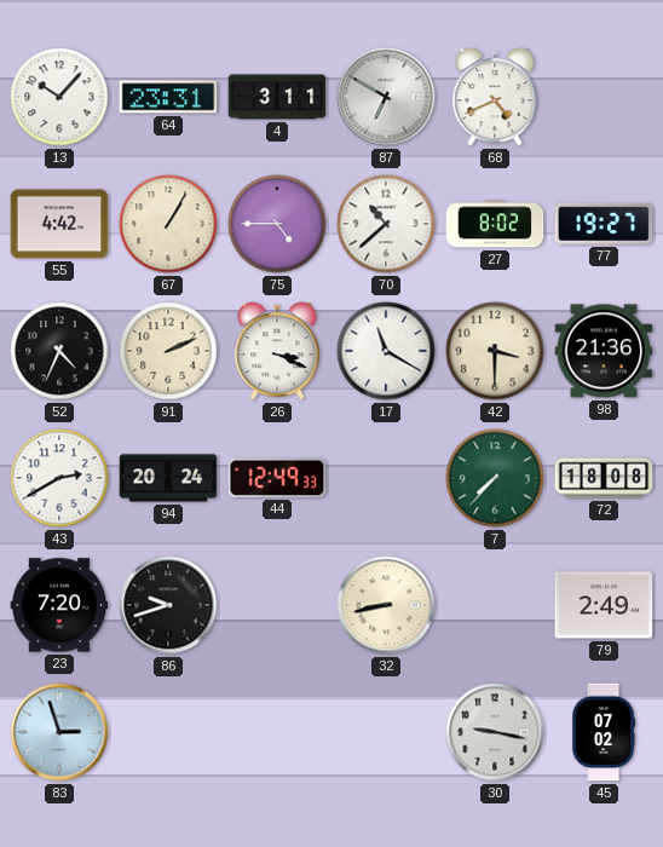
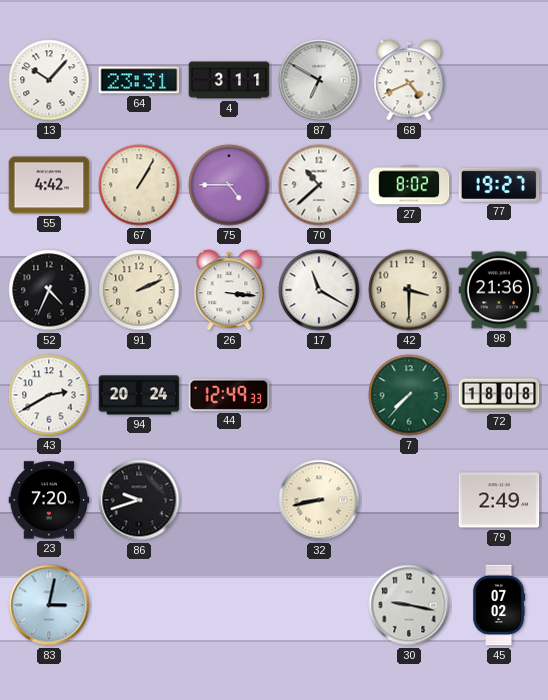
26: 3:19 -> 3:16
83: 2:57 -> 3:02
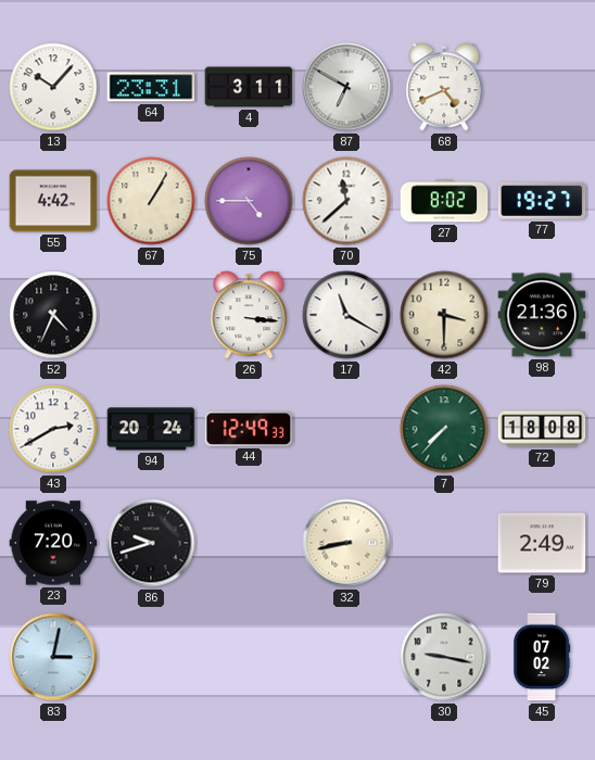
70: 10:38 -> 11:38
91: 2:11 -> none
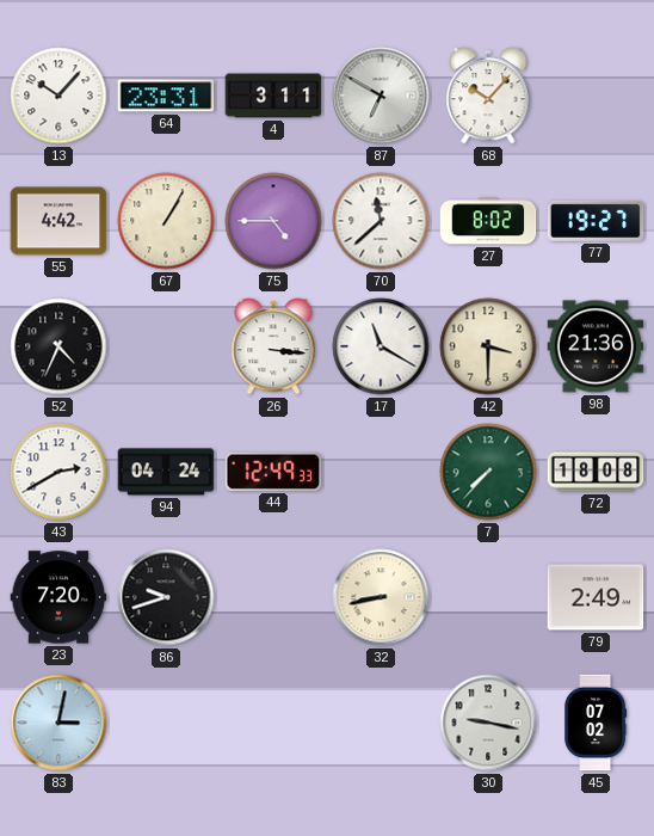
68: 4:41 -> 10:07
94: 20:24 -> 04:24
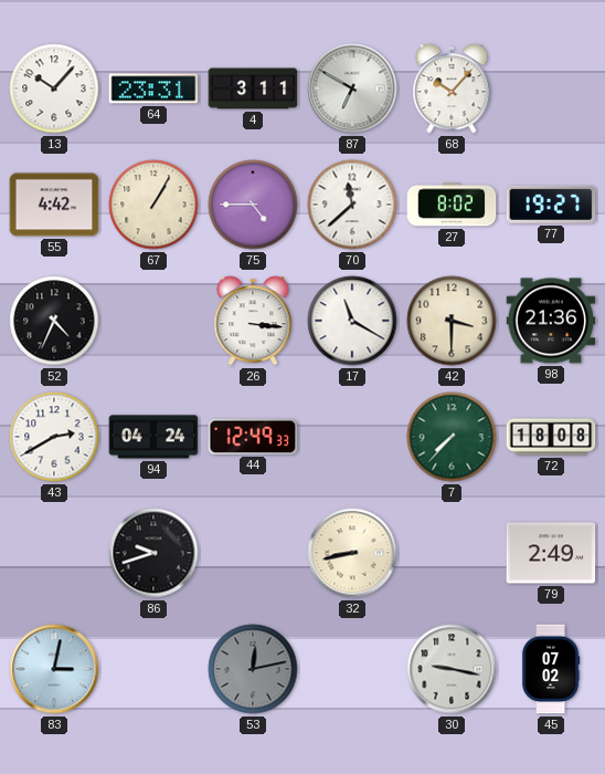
23: 7:20 -> none
53: none -> 12:13
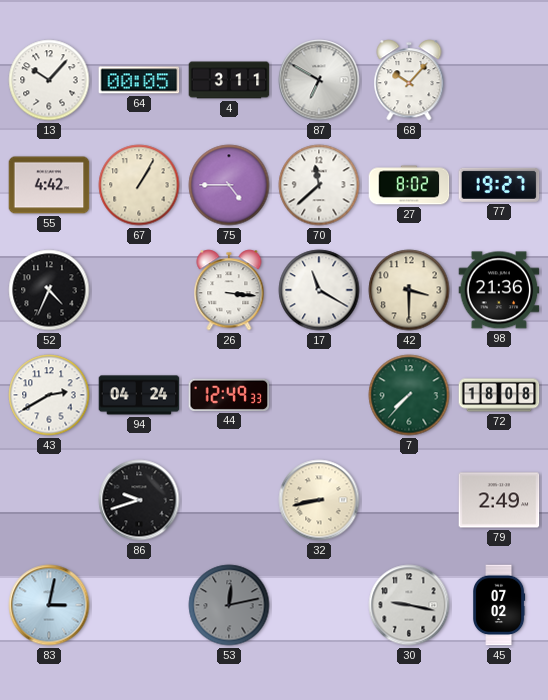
64: 23:31 -> 00:05
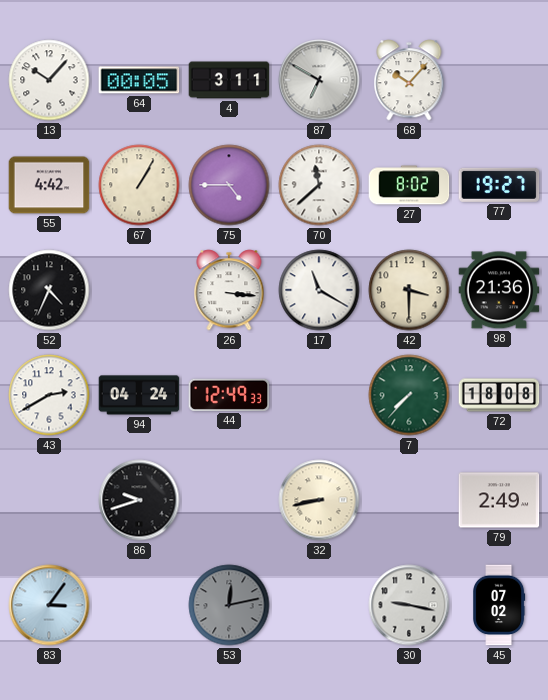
83: 3:02 -> 3:06
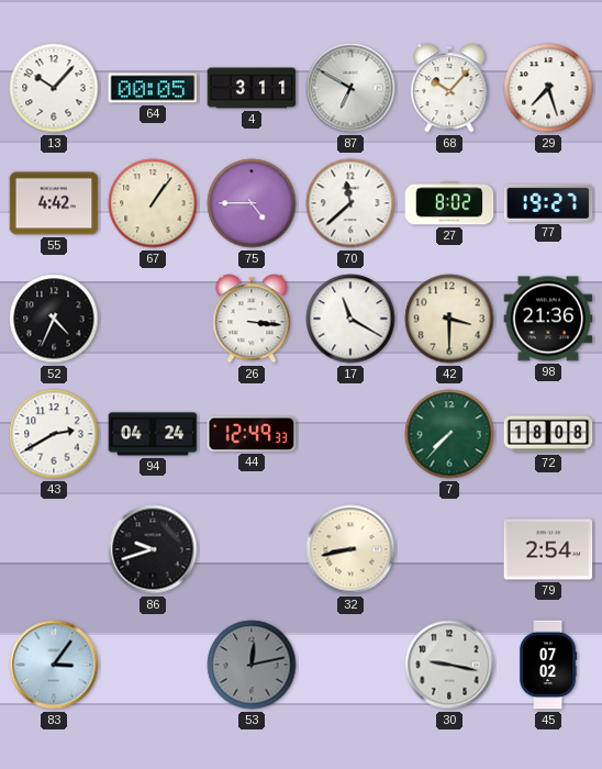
29: none -> 7:27
67: 1:05 -> 1:06
79: 2:49 -> 2:54
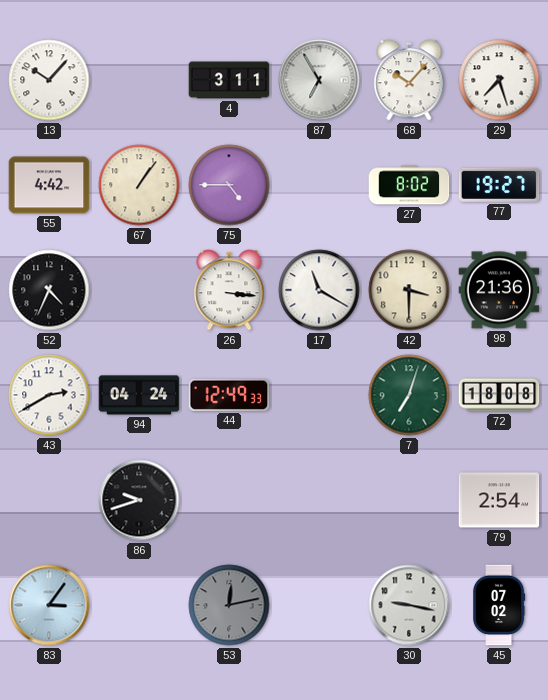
64: 00:05 -> none
87: 6:50 -> 6:55
70: 11:38 -> none
7: 7:37 -> 7:03
32: 8:43 -> none
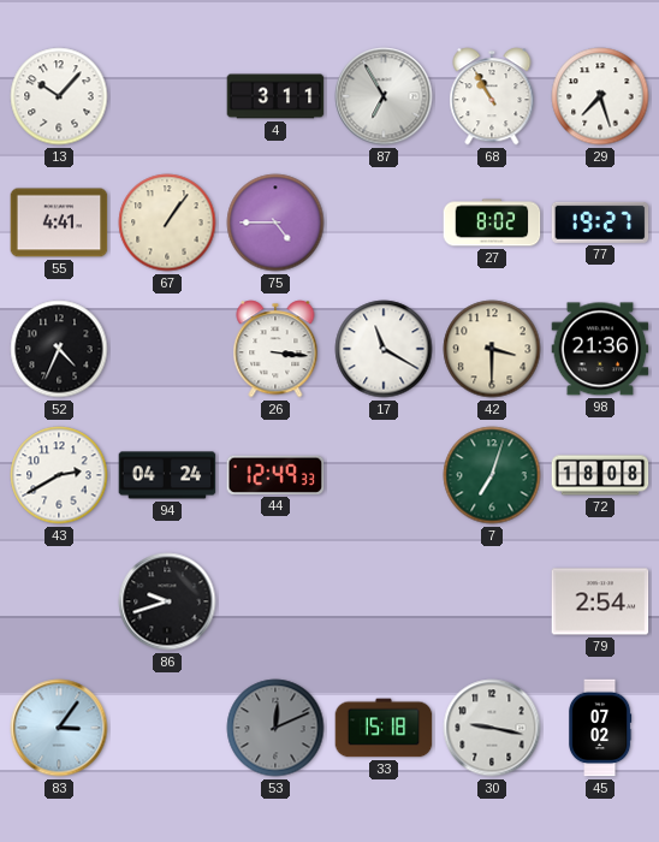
68: 10:07 -> 10:55
55: 4:42 -> 4:41
53: 12:13 -> 12:11
33: none -> 15:18
